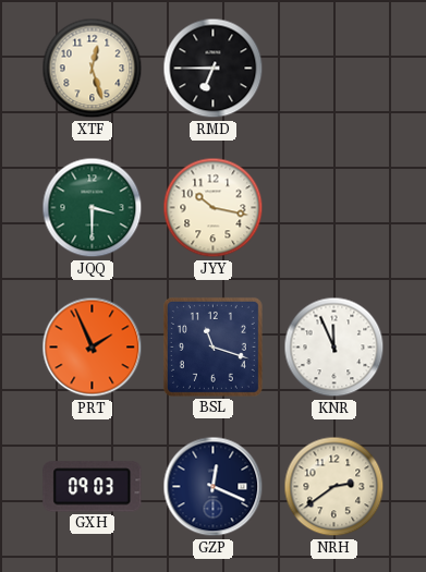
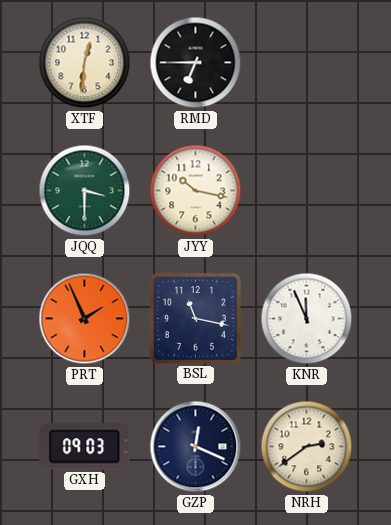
XTF: 12:27 -> 12:31
BSL: 11:18 -> 11:17
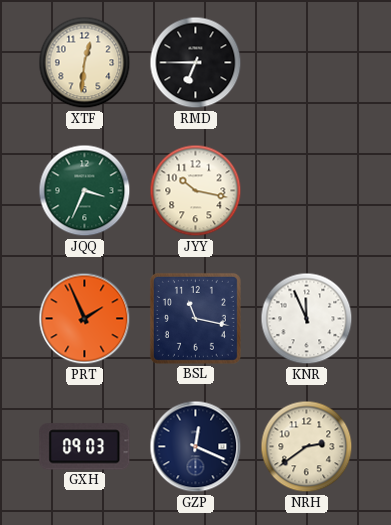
JQQ: 3:30 -> 3:34
